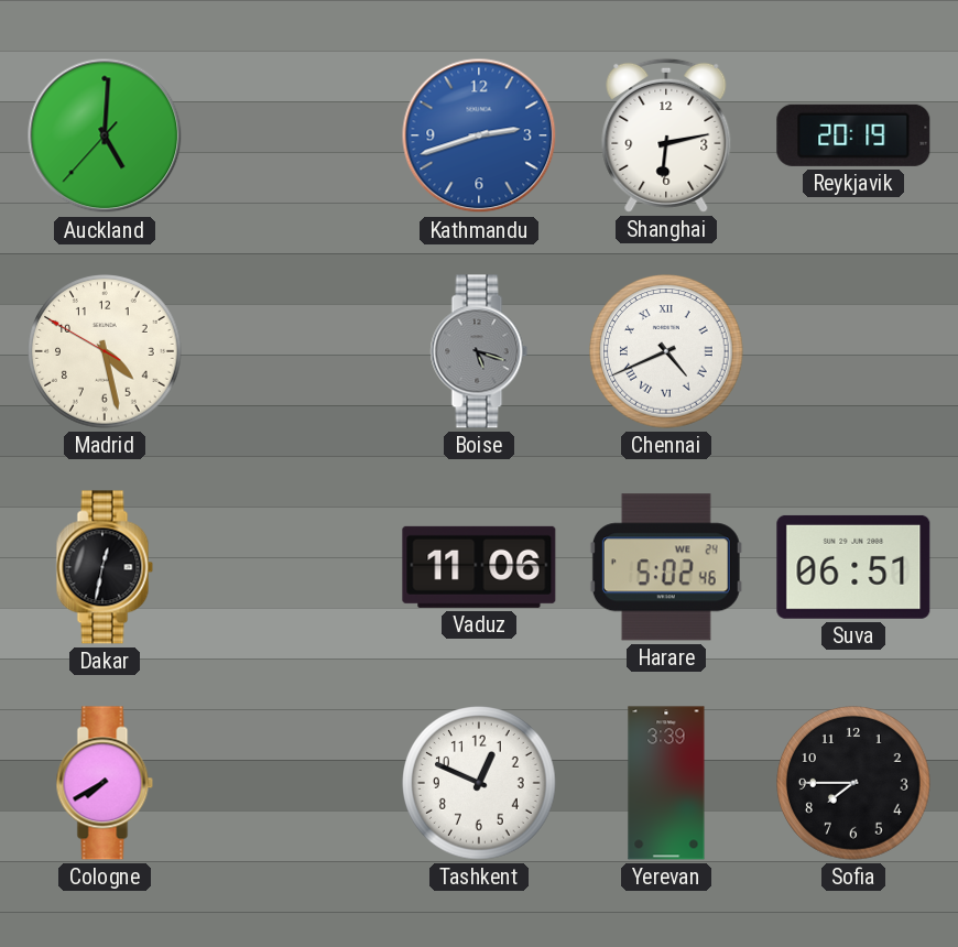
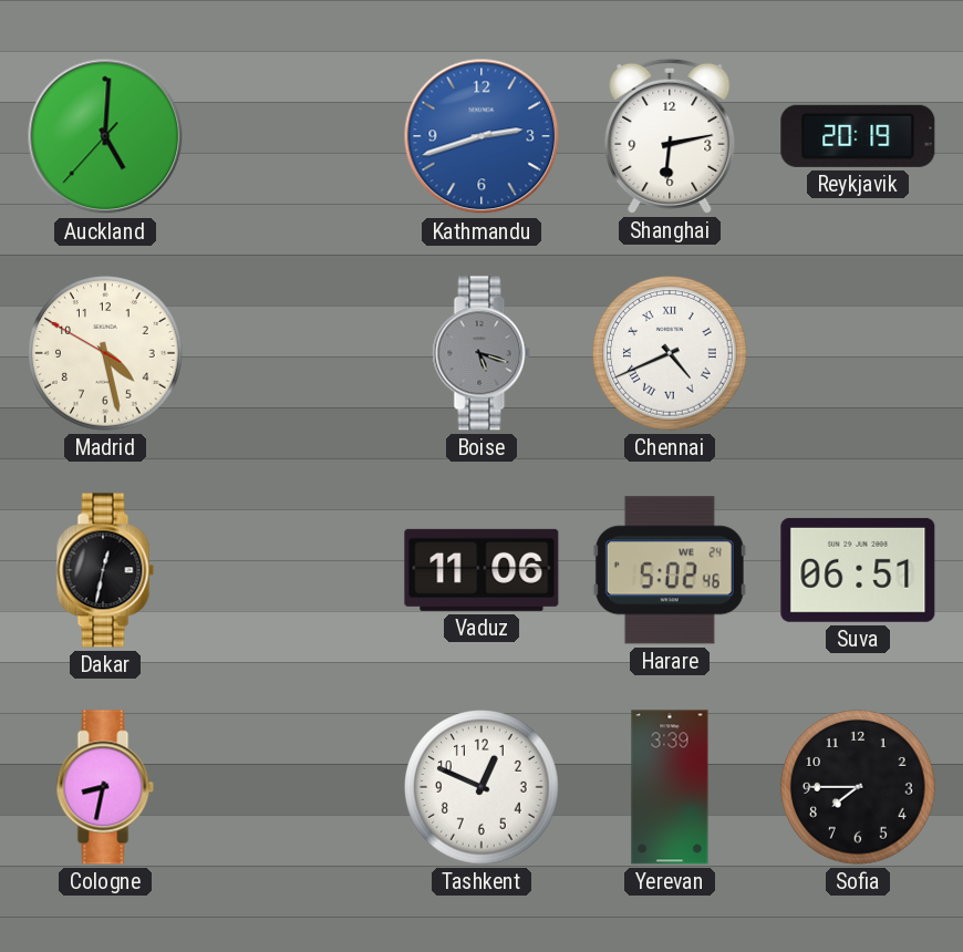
Cologne: 7:40 -> 8:32
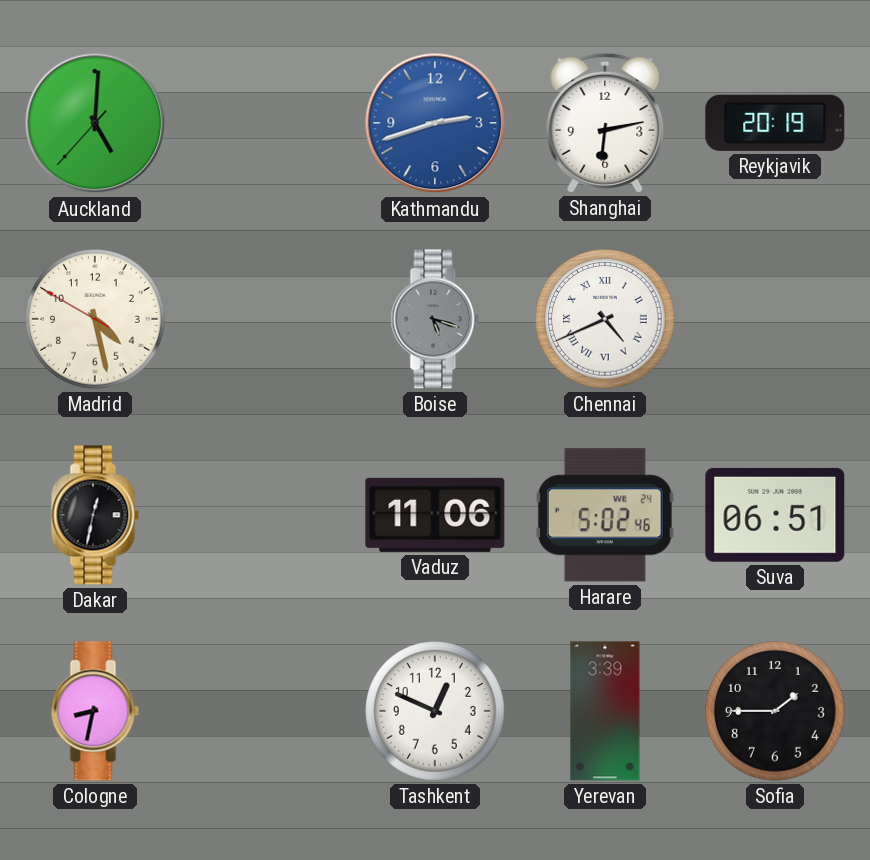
Sofia: 7:45 -> 1:45
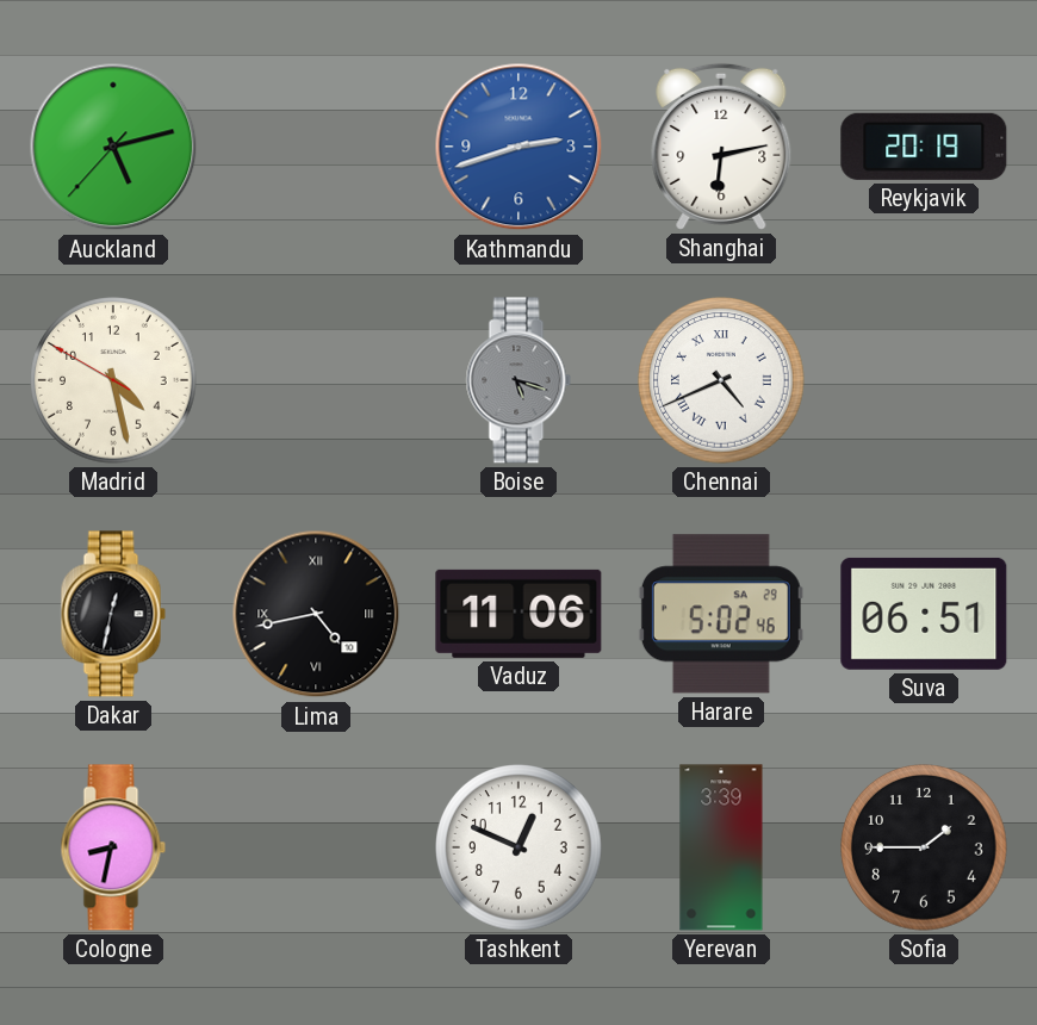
Auckland: 5:00 -> 5:12
Lima: none -> 4:43
Harare date: WE 24 -> SA 29
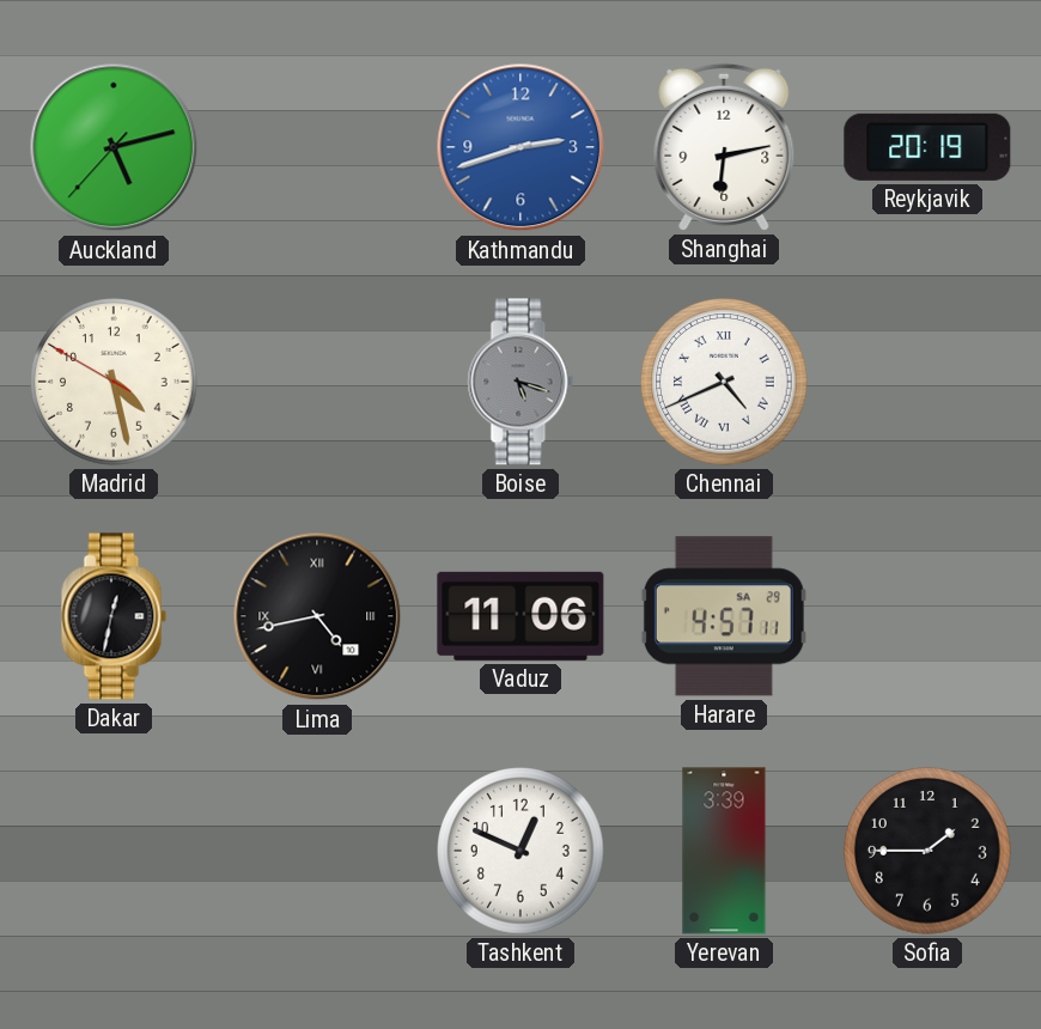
Harare: 5:02 -> 4:57
Suva: 06:51 -> none
Cologne: 8:32 -> none
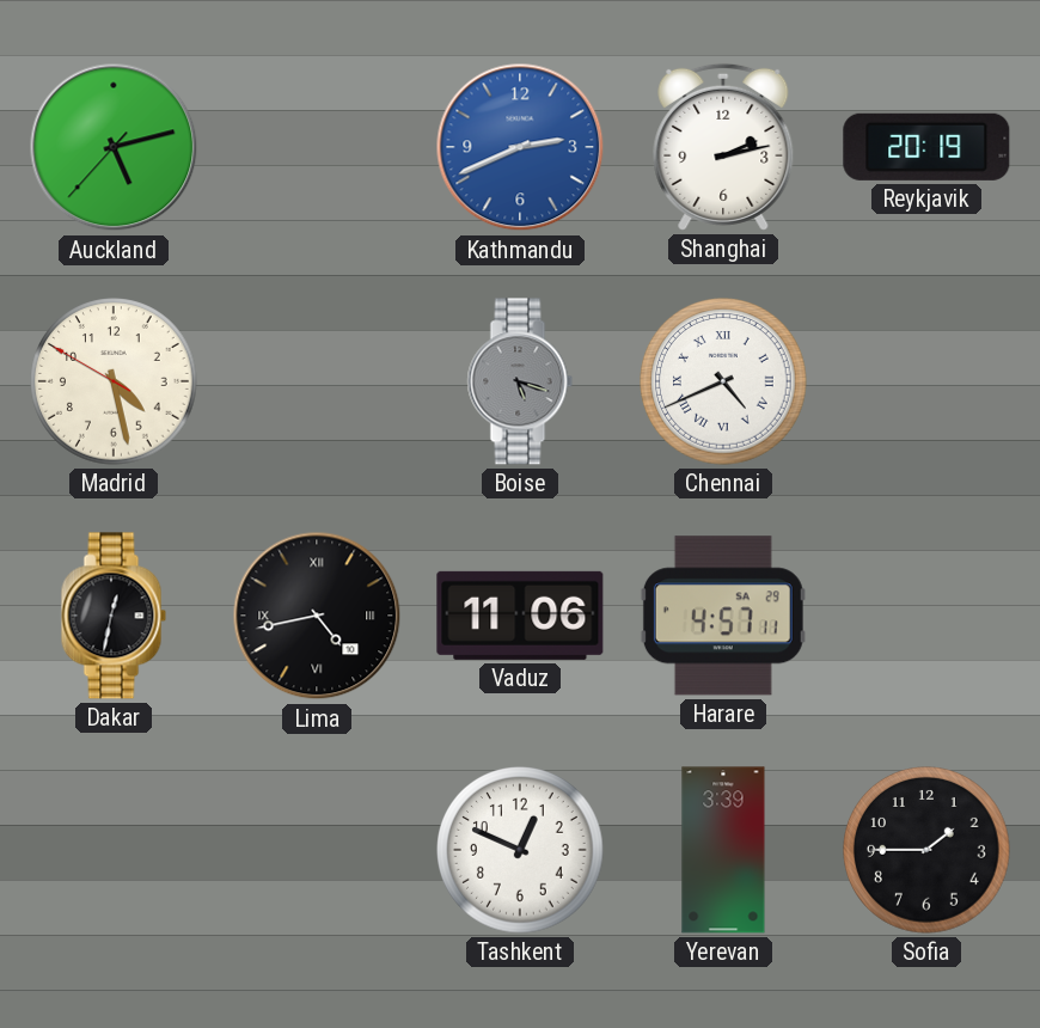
Kathmandu: 2:42 -> 2:41
Shanghai: 6:13 -> 2:13
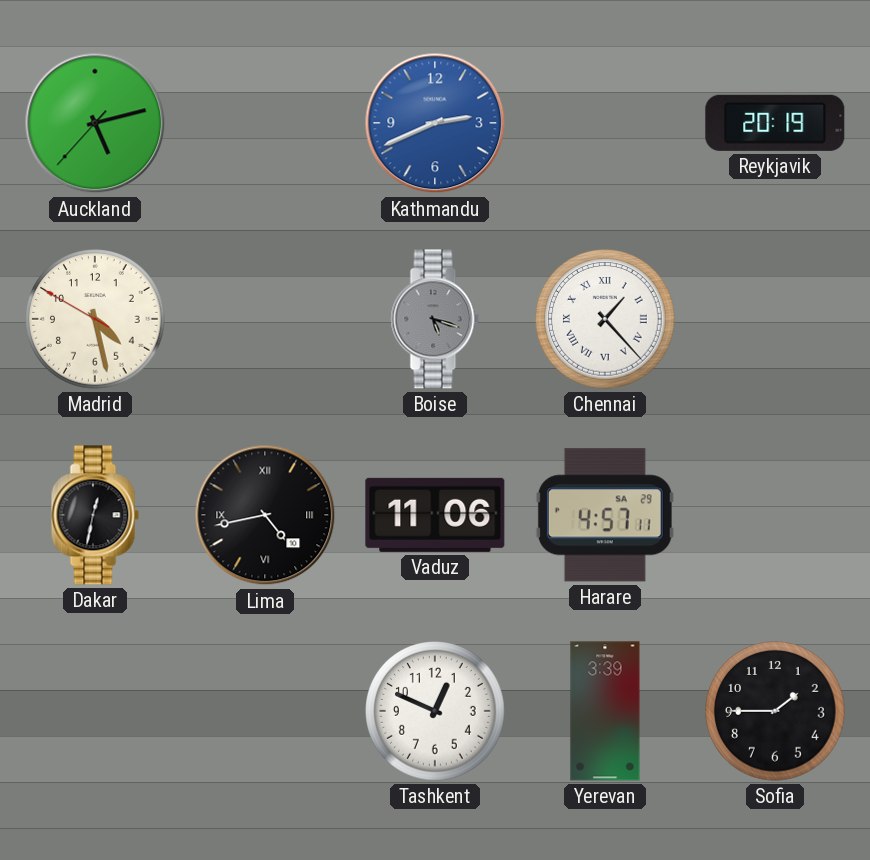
Shanghai: 2:13 -> none
Chennai: 4:41 -> 1:23
